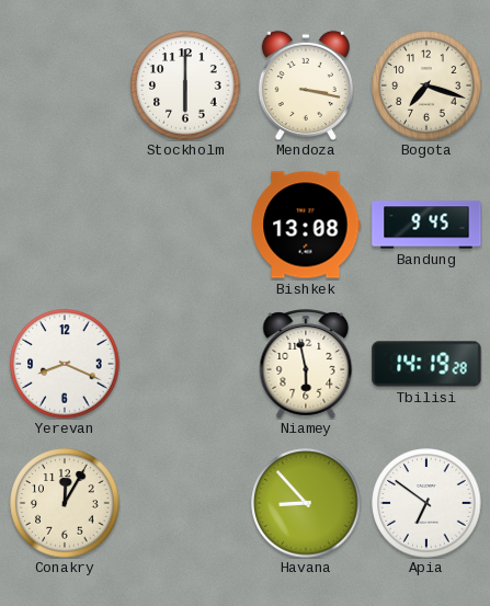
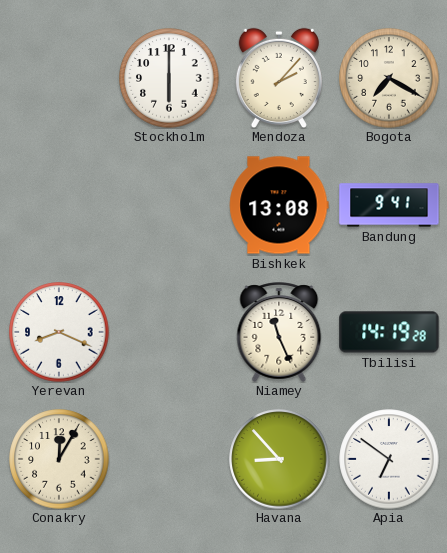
Mendoza: 3:17 -> 2:07
Bogota: 7:18 -> 7:20
Bandung: 9:45 -> 9:41
Niamey: 5:58 -> 11:26
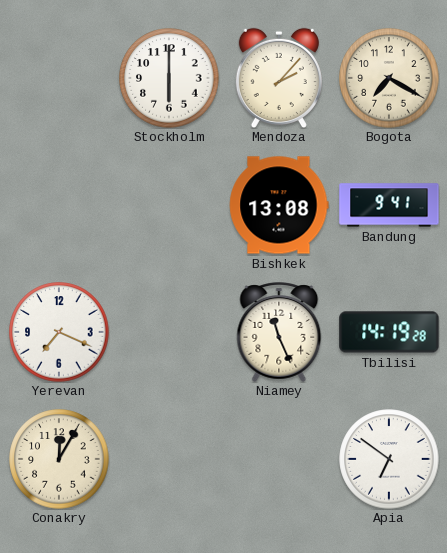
Yerevan: 8:19 -> 7:19
Havana: 8:53 -> none
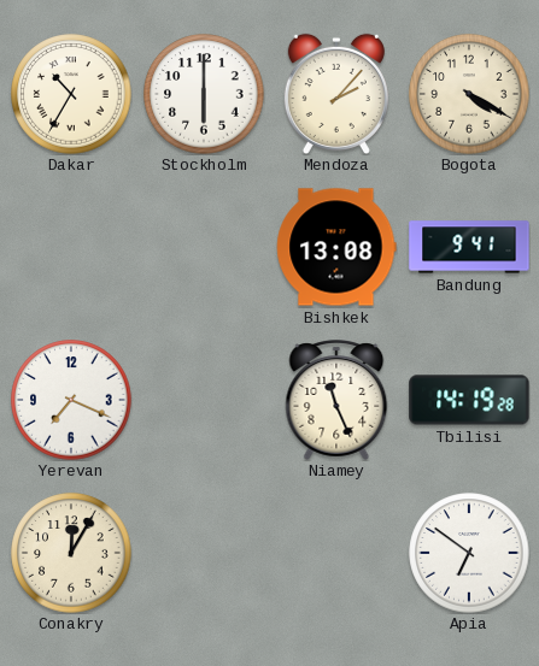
Dakar: none -> 10:35
Bogota: 7:20 -> 4:20
